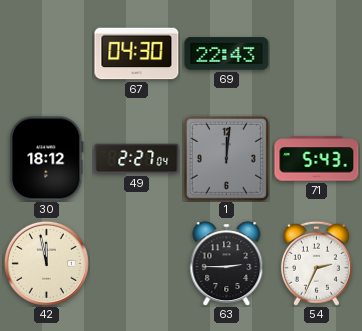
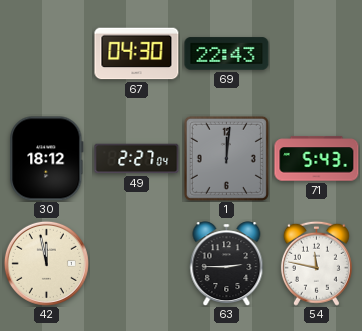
54: 2:34 -> 11:47
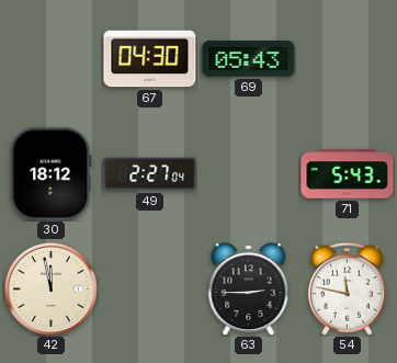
69: 22:43 -> 05:43
1: 12:01 -> none
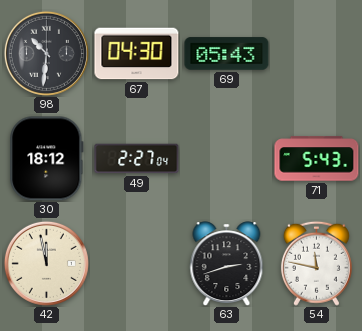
98: none -> 10:31
63: 2:45 -> 2:42
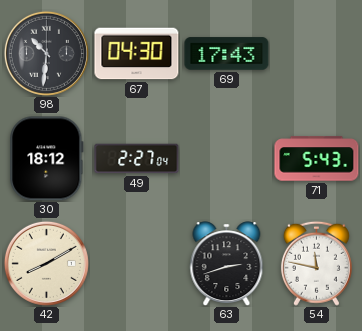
69: 05:43 -> 17:43
42: 11:58 -> 8:10
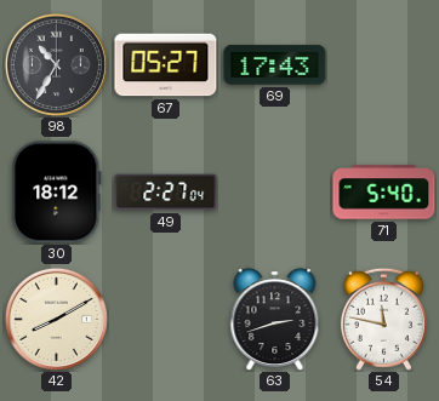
98: 10:31 -> 10:35
67: 04:30 -> 05:27
71: 5:43 -> 5:40
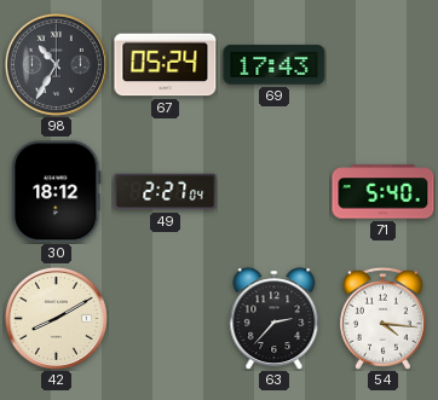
67: 05:27 -> 05:24
63: 2:42 -> 2:37
54: 11:47 -> 4:16
